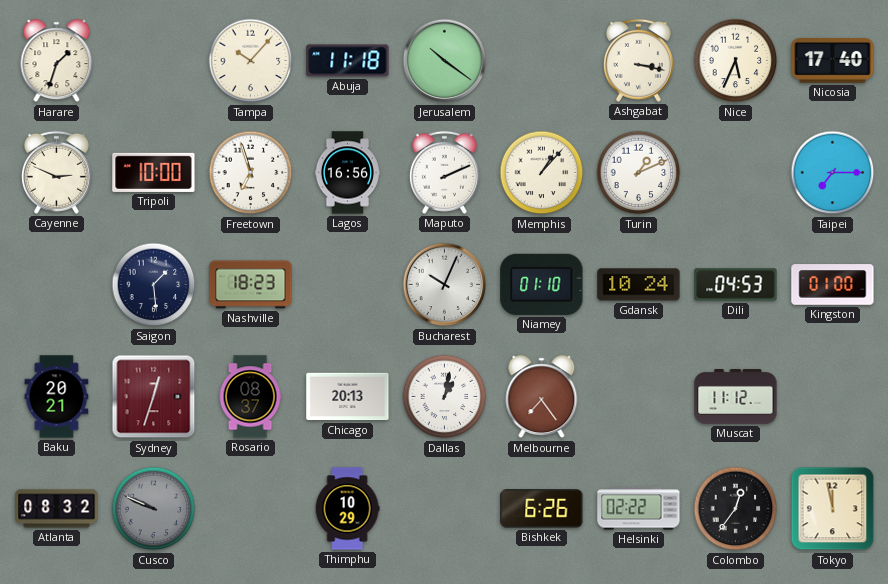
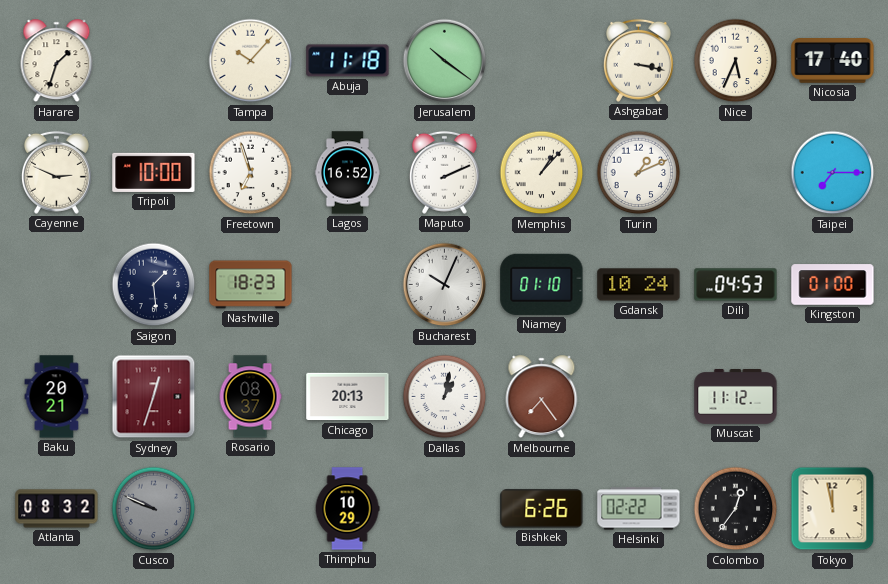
Lagos: 16:56 -> 16:52
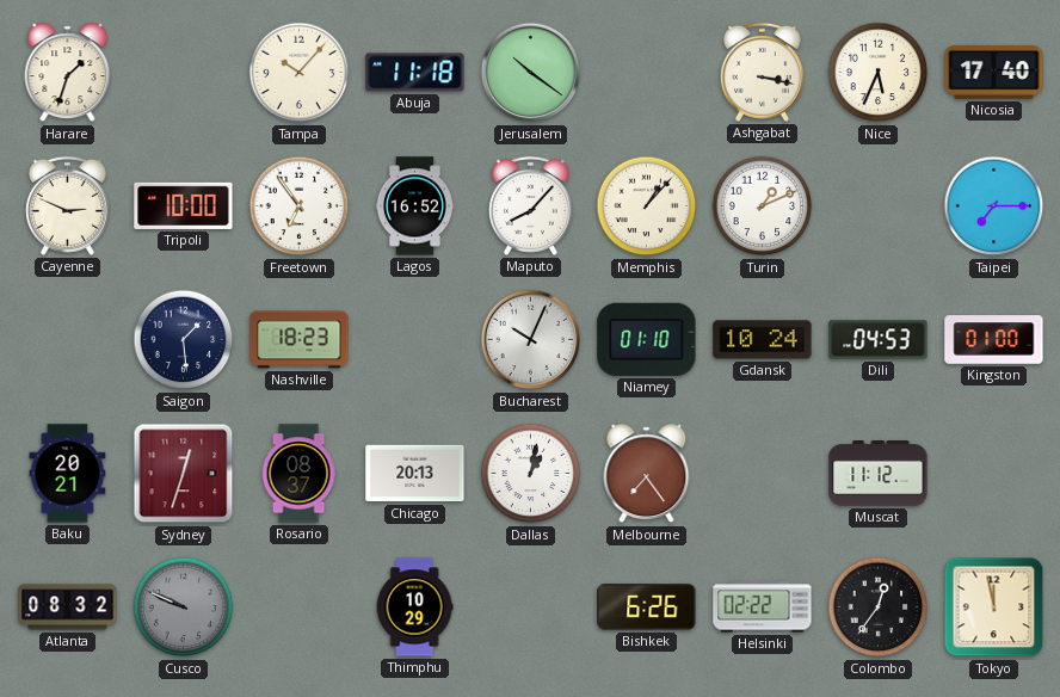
Freetown: 6:57 -> 6:54
Maputo: 2:11 -> 8:07
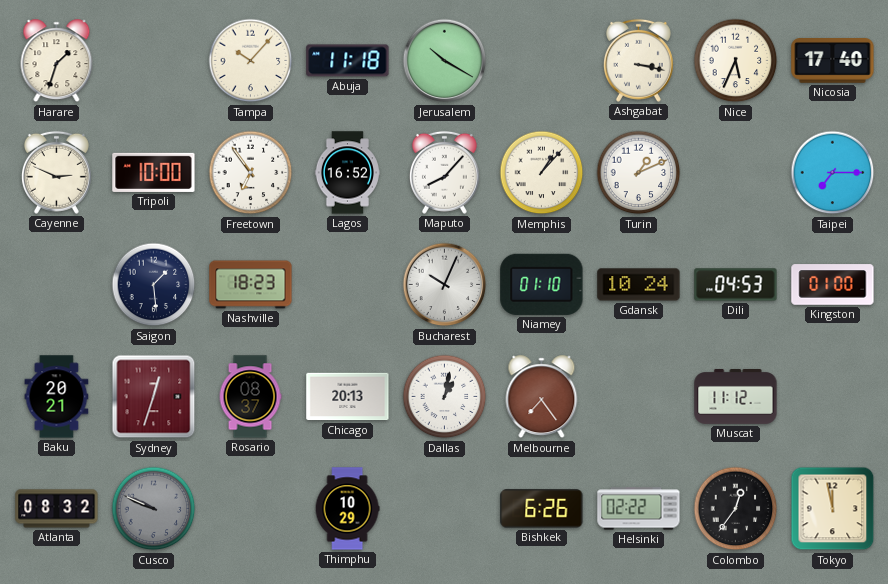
Jerusalem: 10:21 -> 10:20
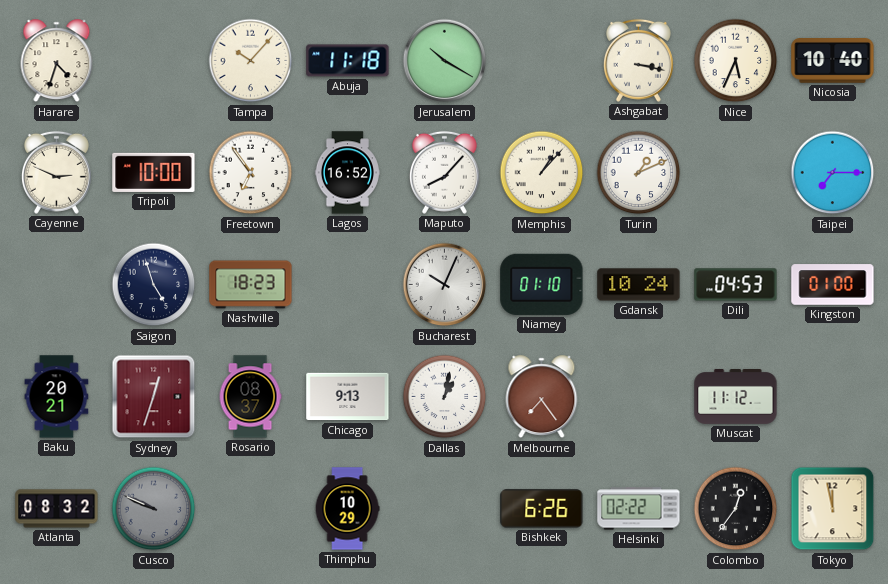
Harare: 1:33 -> 4:33
Nicosia: 17:40 -> 10:40
Saigon: 1:29 -> 4:57
Chicago: 20:13 -> 9:13
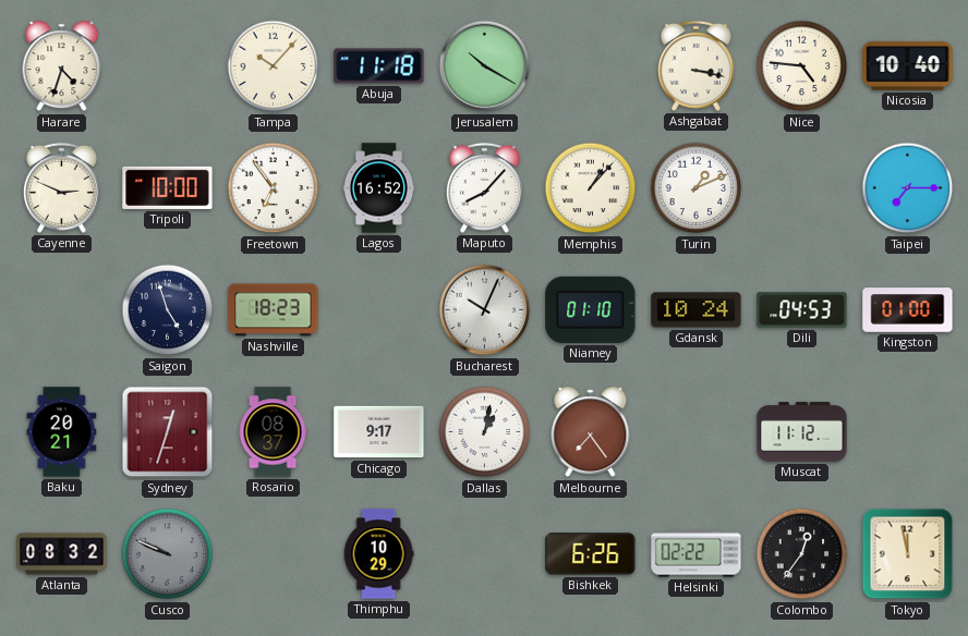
Nice: 5:34 -> 4:46
Chicago: 9:13 -> 9:17
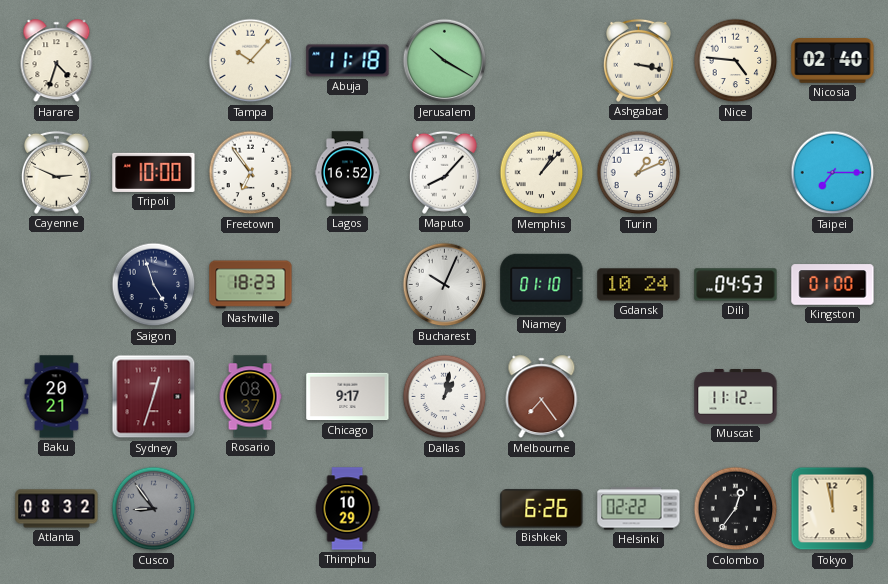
Nicosia: 10:40 -> 02:40
Cusco: 9:49 -> 8:54
